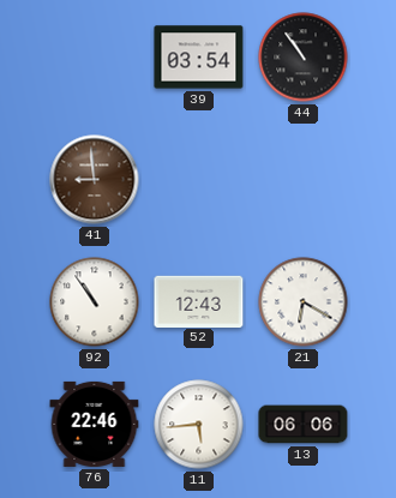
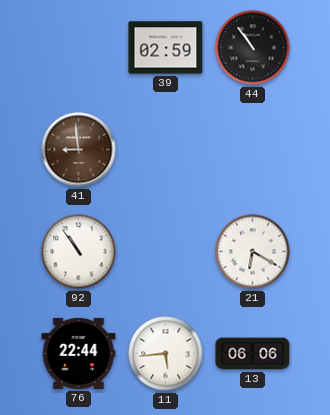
39: 03:54 -> 02:59
52: 12:43 -> none
76: 22:46 -> 22:44
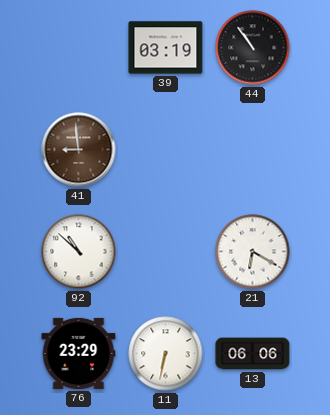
39: 02:59 -> 03:19
92: 10:54 -> 10:52
76: 22:44 -> 23:29
11: 5:44 -> 6:32
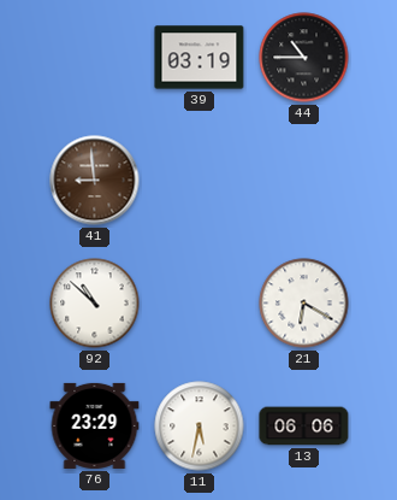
44: 10:54 -> 10:45
11: 6:32 -> 5:32
